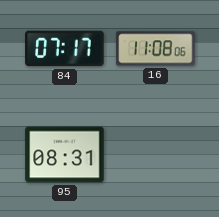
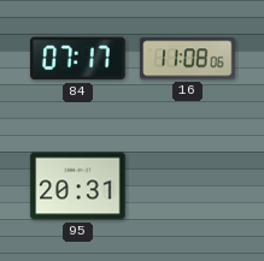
95: 08:31 -> 20:31
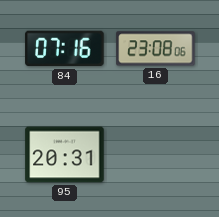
84: 07:17 -> 07:16
16: 11:08 -> 23:08
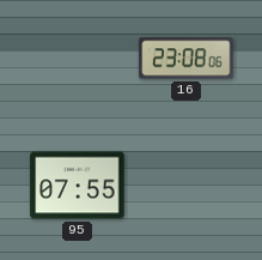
84: 07:16 -> none
95: 20:31 -> 07:55
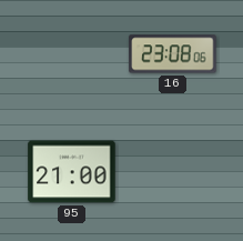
95: 07:55 -> 21:00
